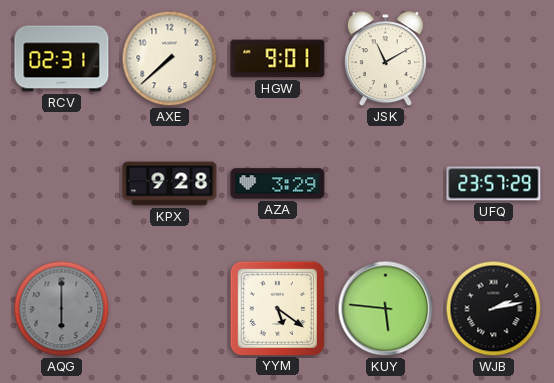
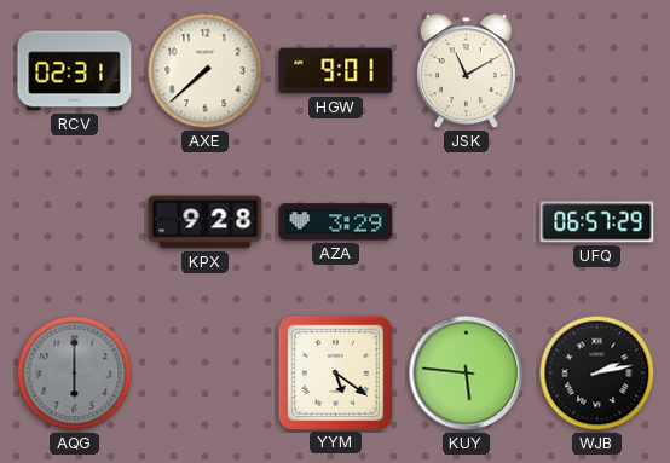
UFQ: 23:57 -> 06:57
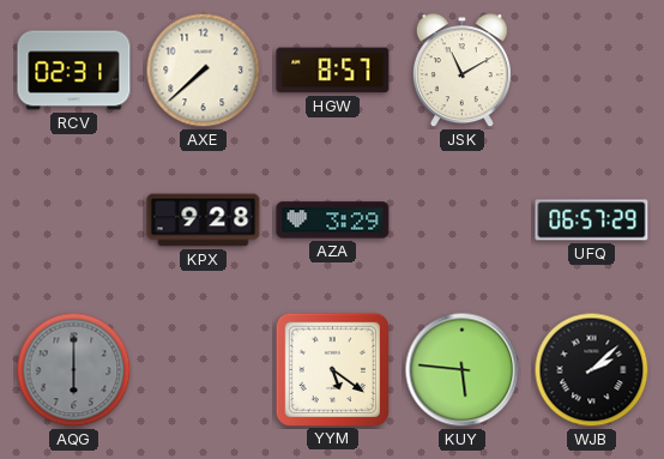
HGW: 9:01 -> 8:57
WJB: 2:13 -> 2:08
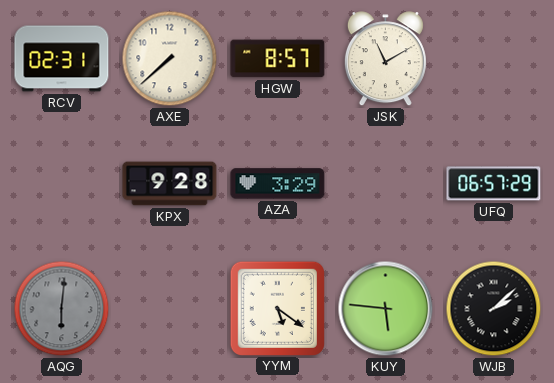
AQG: 6:00 -> 6:01
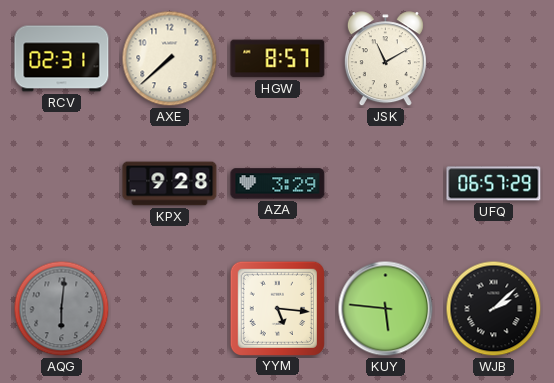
YYM: 5:21 -> 5:16
